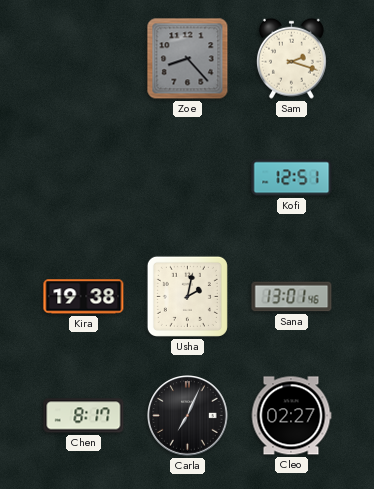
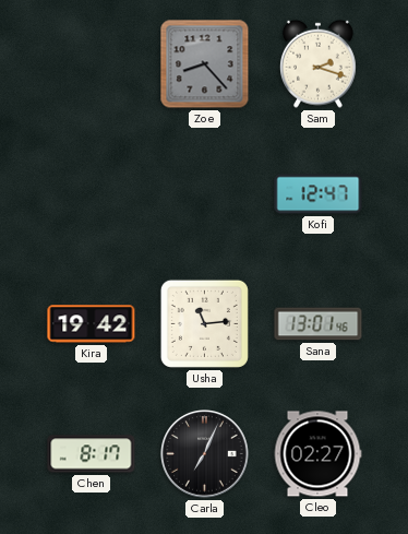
Kofi: 12:51 -> 12:47
Kira: 19:38 -> 19:42
Usha: 2:02 -> 11:14
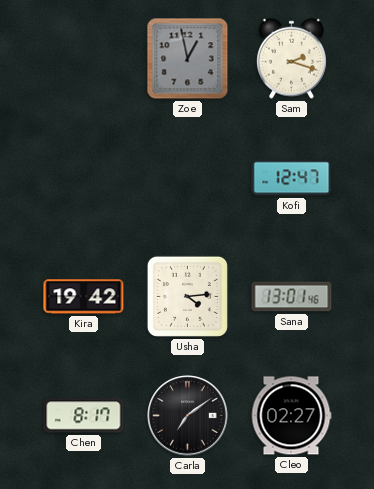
Zoe: 8:23 -> 12:58
Usha: 11:14 -> 4:14
Carla: 7:04 -> 7:09
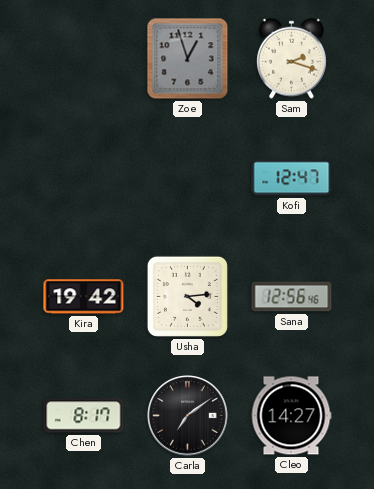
Zoe: 12:58 -> 12:57
Sana: 13:01 -> 12:56
Cleo: 02:27 -> 14:27
